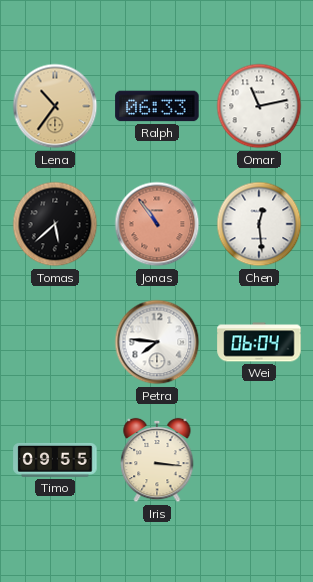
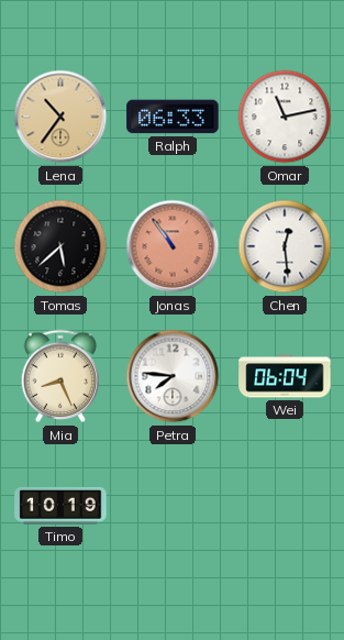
Mia: none -> 8:26
Timo: 09:55 -> 10:19
Iris: 3:16 -> none
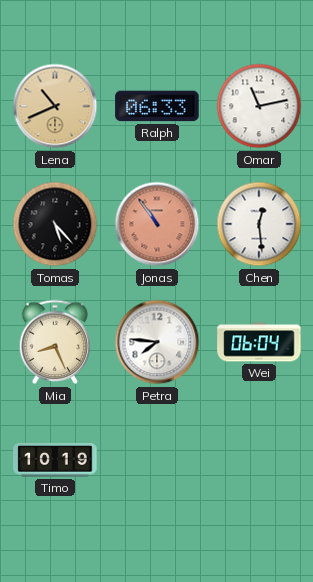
Lena: 10:36 -> 10:41
Tomas: 5:38 -> 5:23
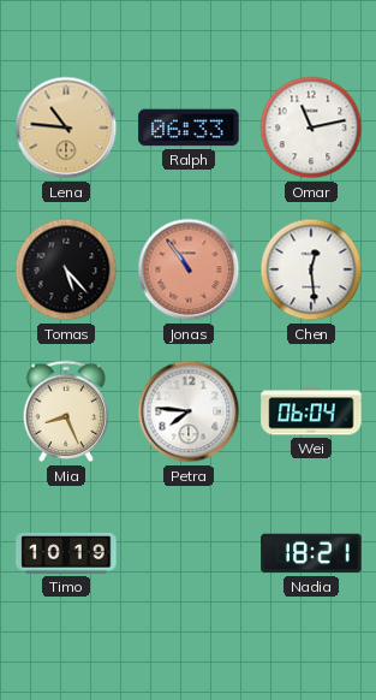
Lena: 10:41 -> 10:46
Nadia: none -> 18:21
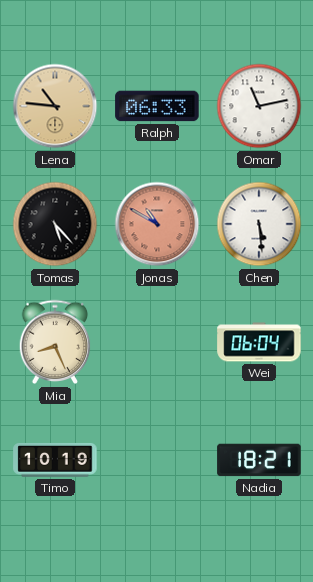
Jonas: 10:54 -> 10:50
Chen: 12:29 -> 5:29
Petra: 7:46 -> none
